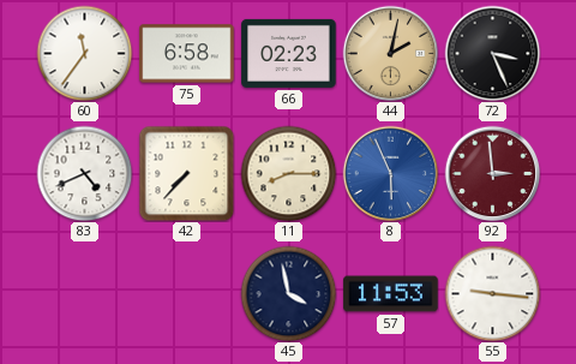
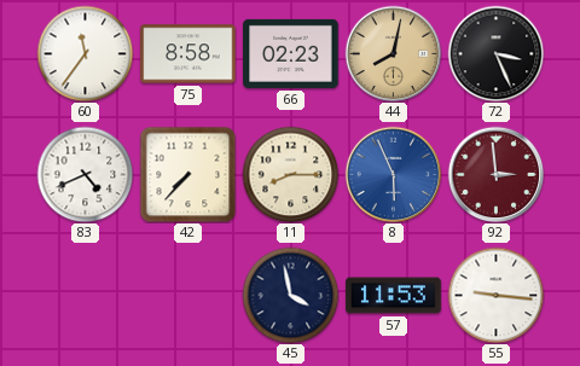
75: 6:58 -> 8:58
44: 2:02 -> 8:02
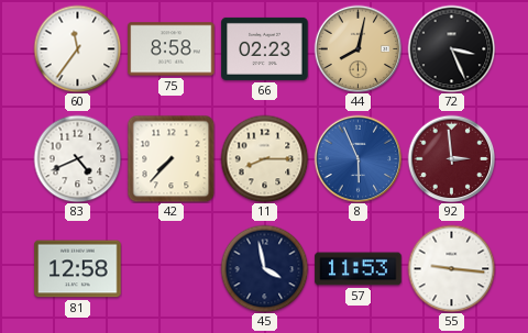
81: none -> 12:58
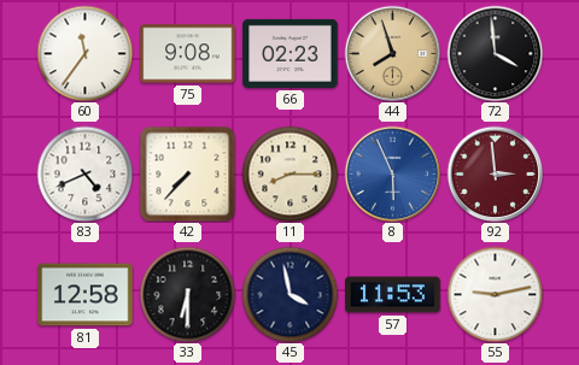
75: 8:58 -> 9:08
44: 8:02 -> 7:57
72: 3:26 -> 3:59
33: none -> 6:30
55: 9:16 -> 9:13
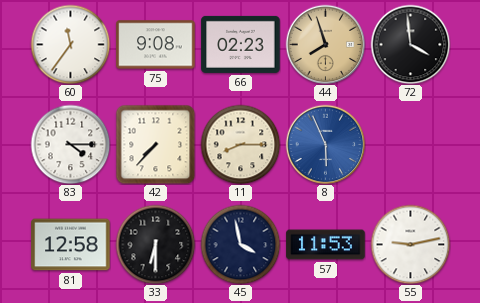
83: 4:41 -> 4:15
92: 2:59 -> none
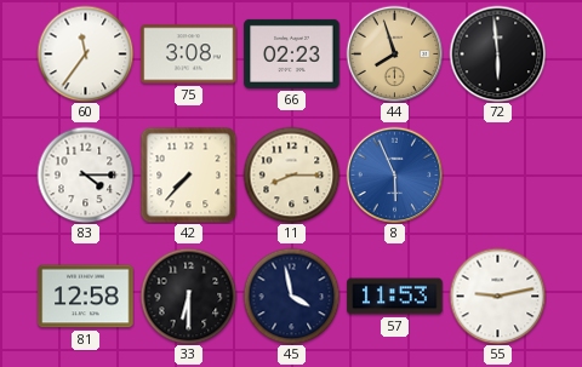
75: 9:08 -> 3:08
72: 3:59 -> 5:59
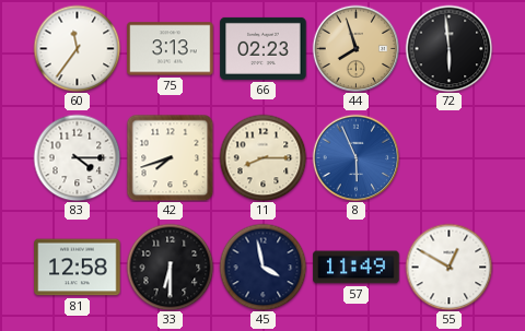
75: 3:08 -> 3:13
42: 7:37 -> 7:42
57: 11:53 -> 11:49
55: 9:13 -> 12:50
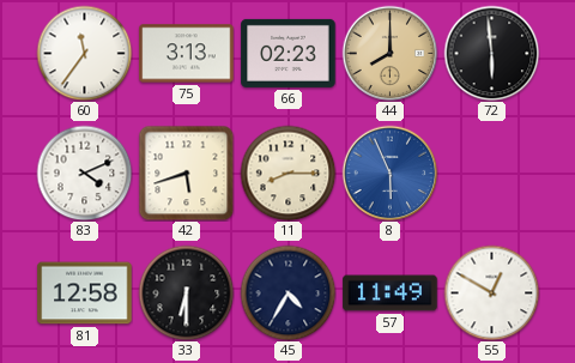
44: 7:57 -> 8:00
83: 4:15 -> 4:11
42: 7:42 -> 5:42
45: 3:58 -> 4:35
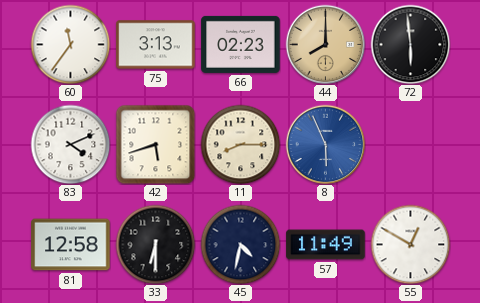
45: 4:35 -> 4:32
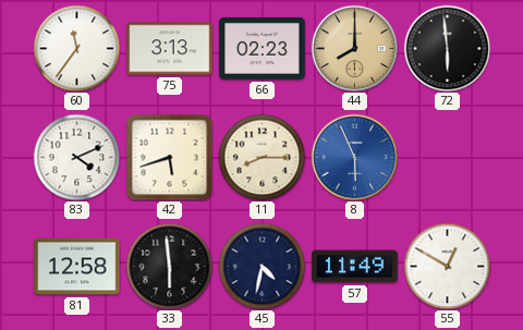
33: 6:30 -> 5:59
